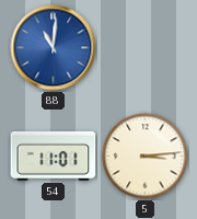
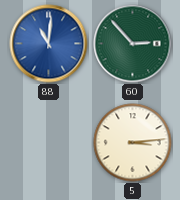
60: none -> 2:53
54: 11:01 -> none
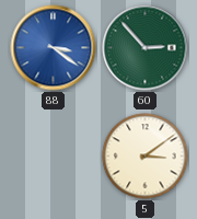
88: 11:01 -> 3:21
5: 3:14 -> 3:09
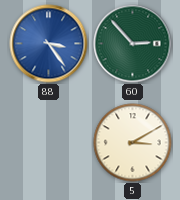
88: 3:21 -> 3:24
5: 3:09 -> 3:10
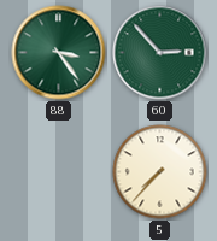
88 dial: blue -> green
5: 3:10 -> 7:37
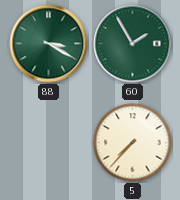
88: 3:24 -> 3:20
60: 2:53 -> 1:55
